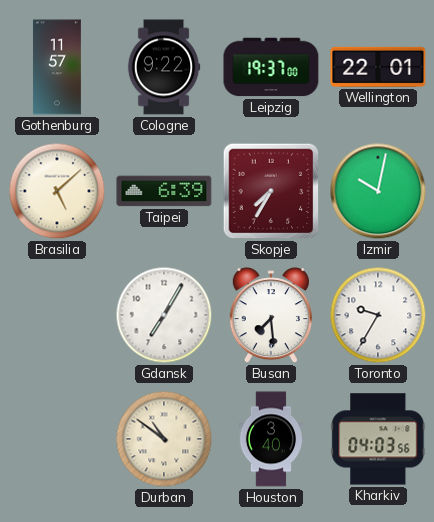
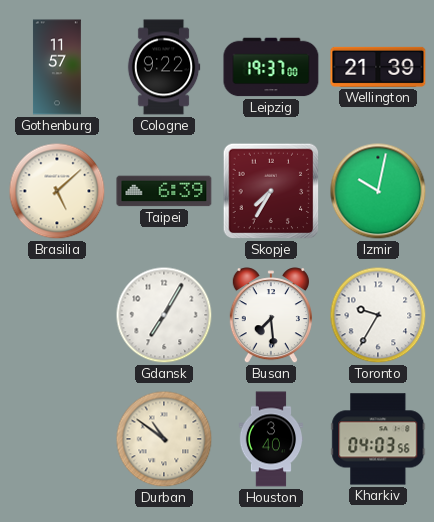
Wellington: 22:01 -> 21:39
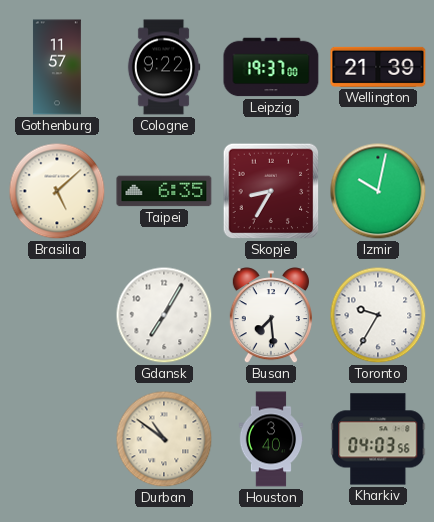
Taipei: 6:39 -> 6:35
Skopje: 7:35 -> 8:35
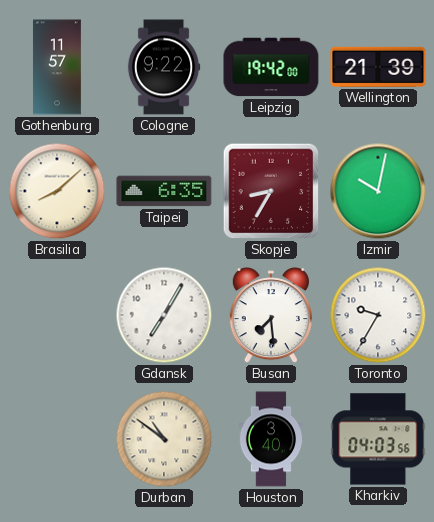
Leipzig: 19:37 -> 19:42
Brasilia: 5:08 -> 8:08
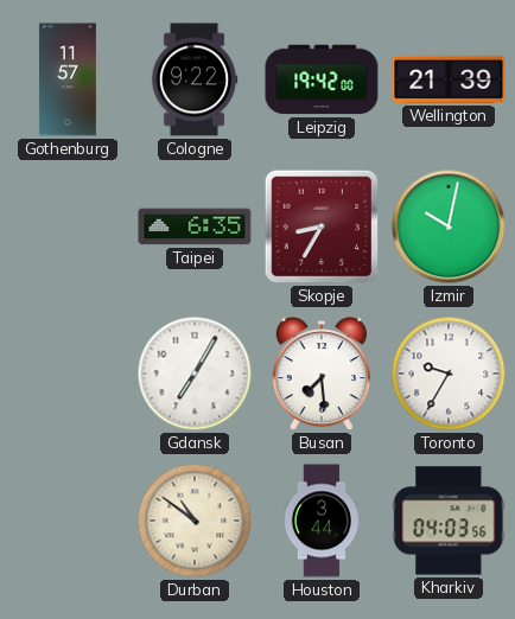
Brasilia: 8:08 -> none
Houston: 3:40 -> 3:44
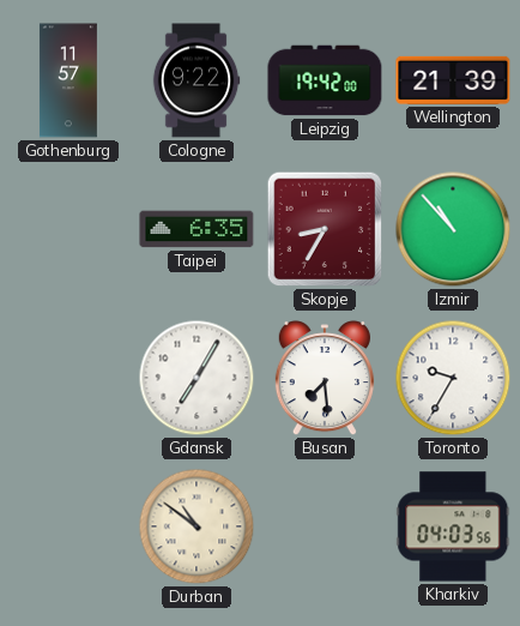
Izmir: 10:02 -> 10:53
Houston: 3:44 -> none
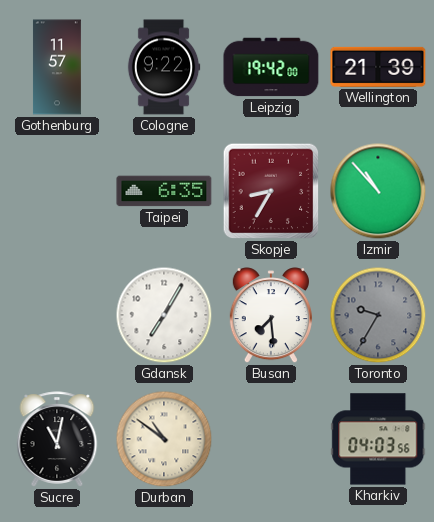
Toronto dial: white -> grey
Sucre: none -> 11:02
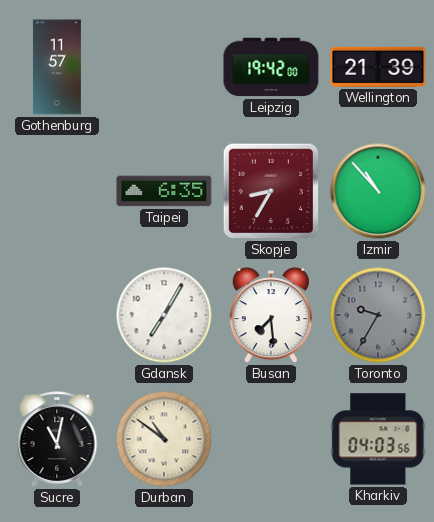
Cologne: 9:22 -> none
